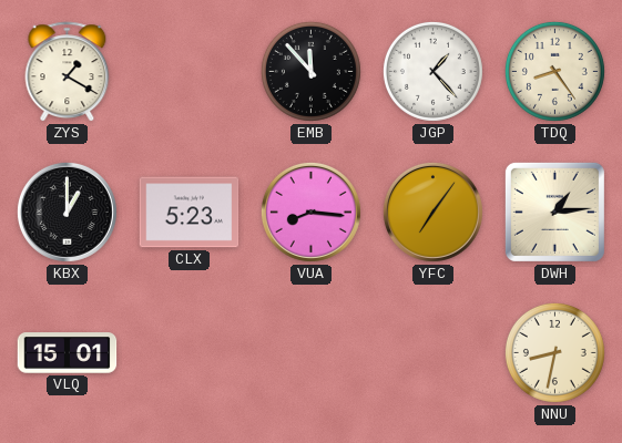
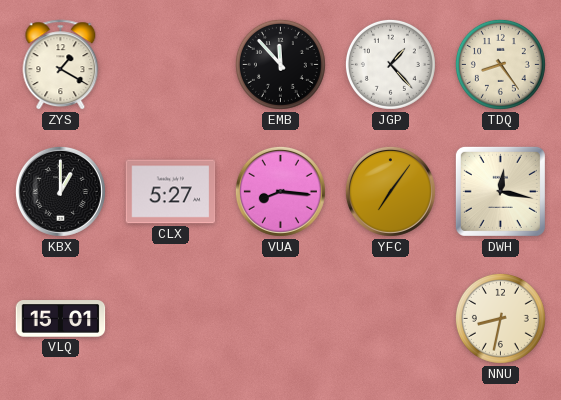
CLX: 5:23 -> 5:27
DWH: 1:14 -> 12:17
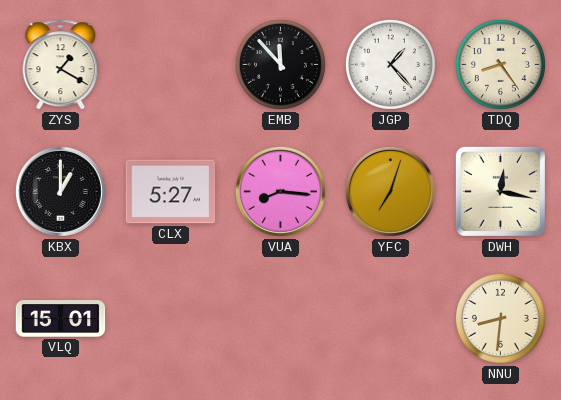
YFC: 7:06 -> 7:03
NNU: 8:32 -> 8:31
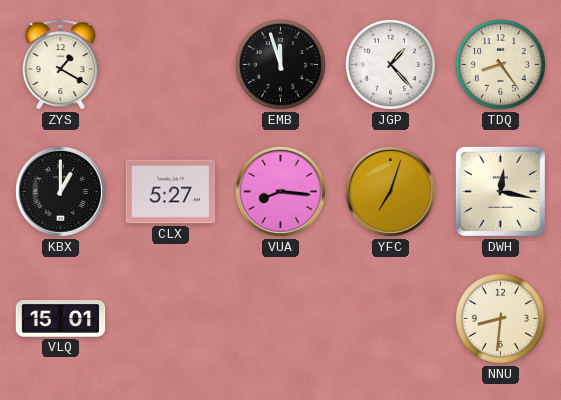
EMB: 11:53 -> 11:57
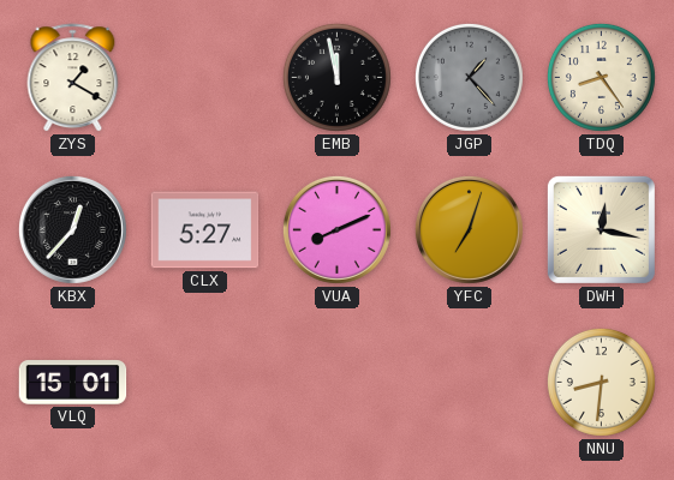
EMB: 11:57 -> 11:58
JGP dial: white -> grey
KBX: 1:00 -> 12:37
VUA: 8:16 -> 8:11
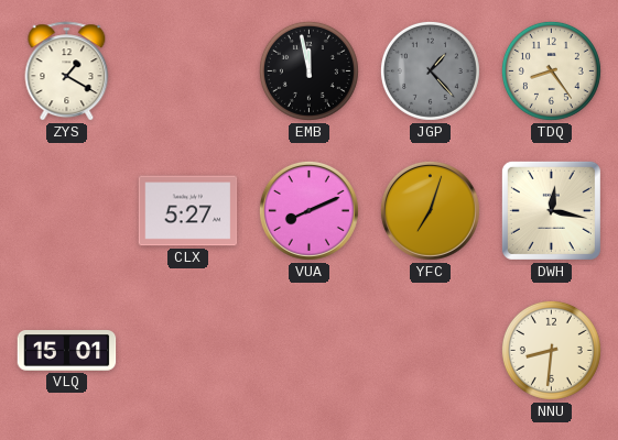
KBX: 12:37 -> none
